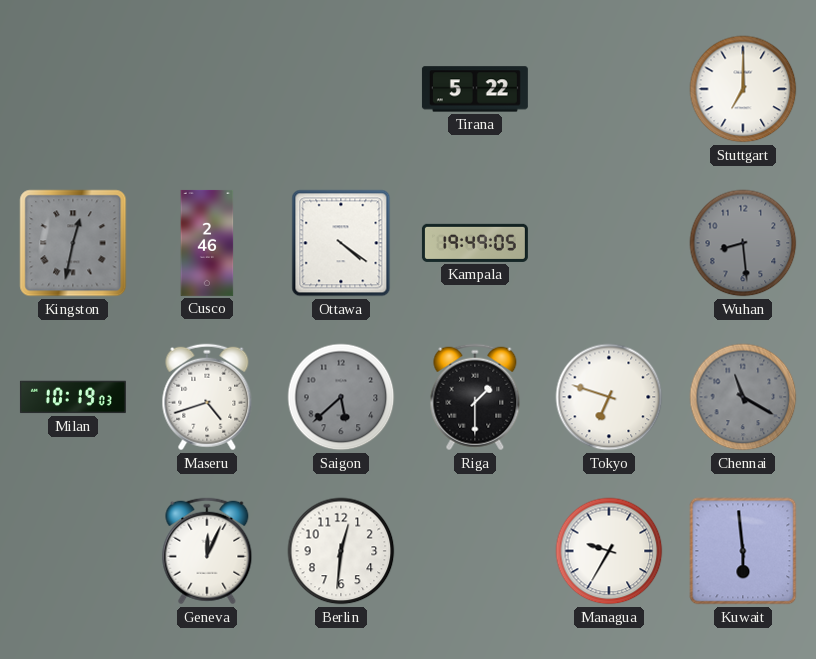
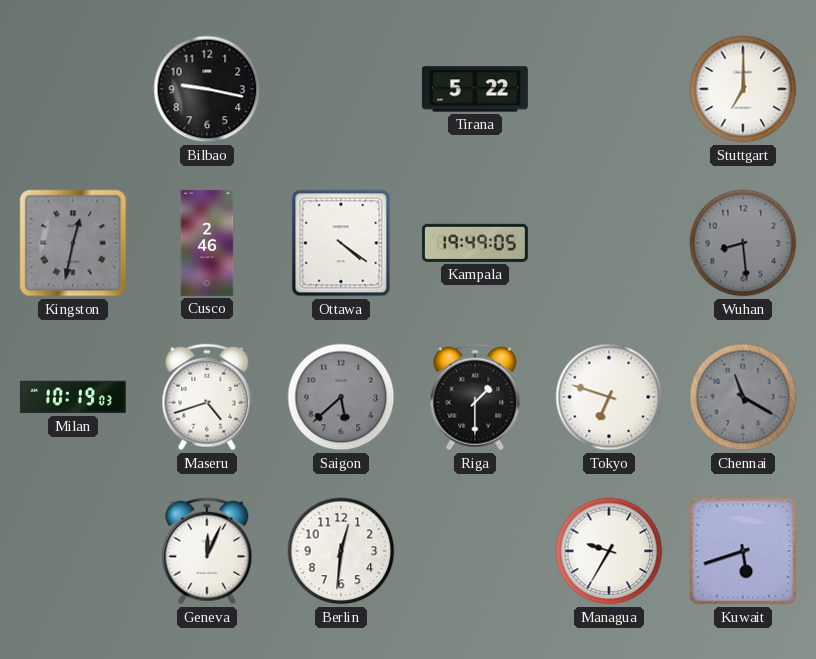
Bilbao: none -> 9:17
Kuwait: 5:59 -> 5:42
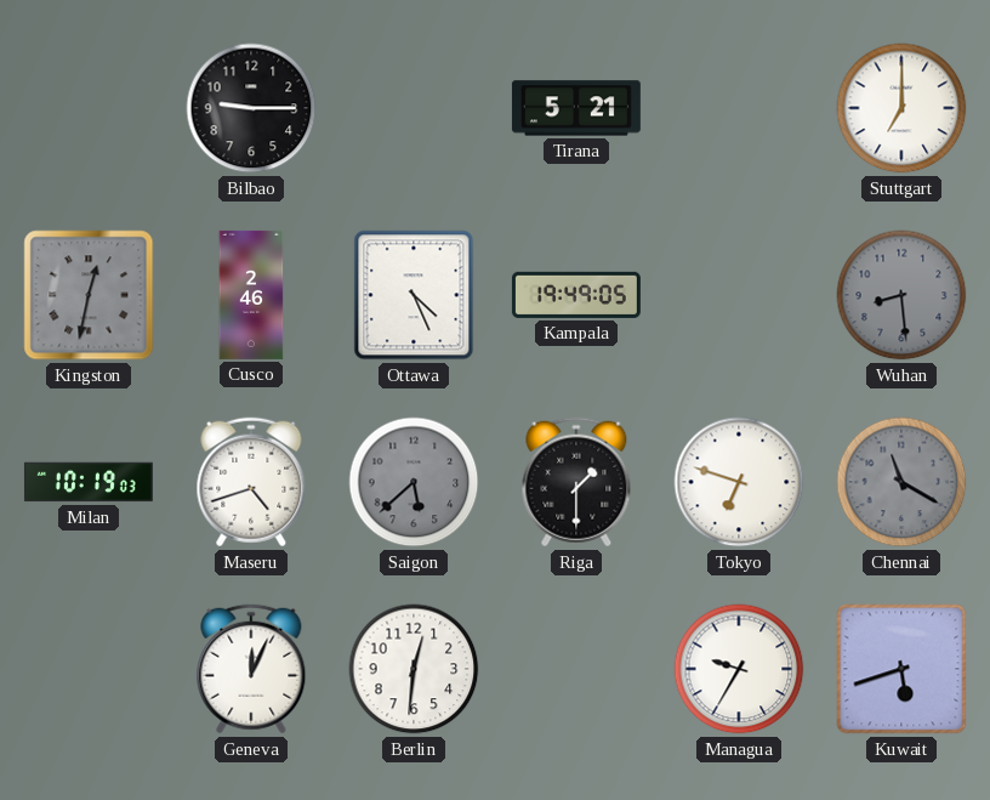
Bilbao: 9:17 -> 9:15
Tirana: 5:22 -> 5:21
Ottawa: 4:21 -> 4:26
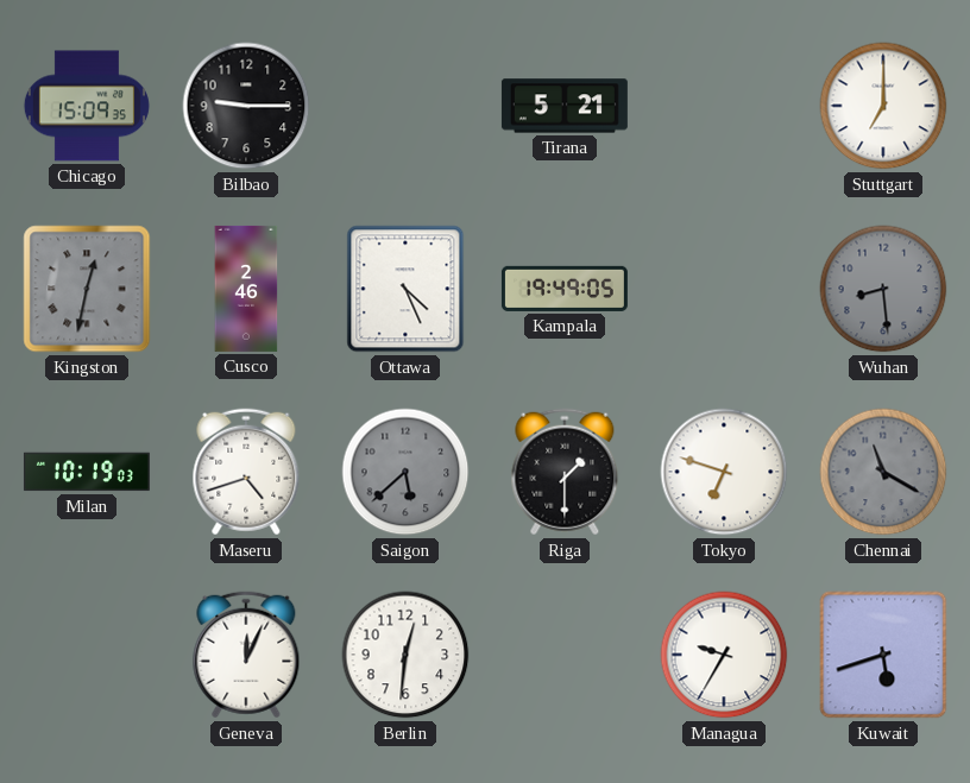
Chicago: none -> 15:09
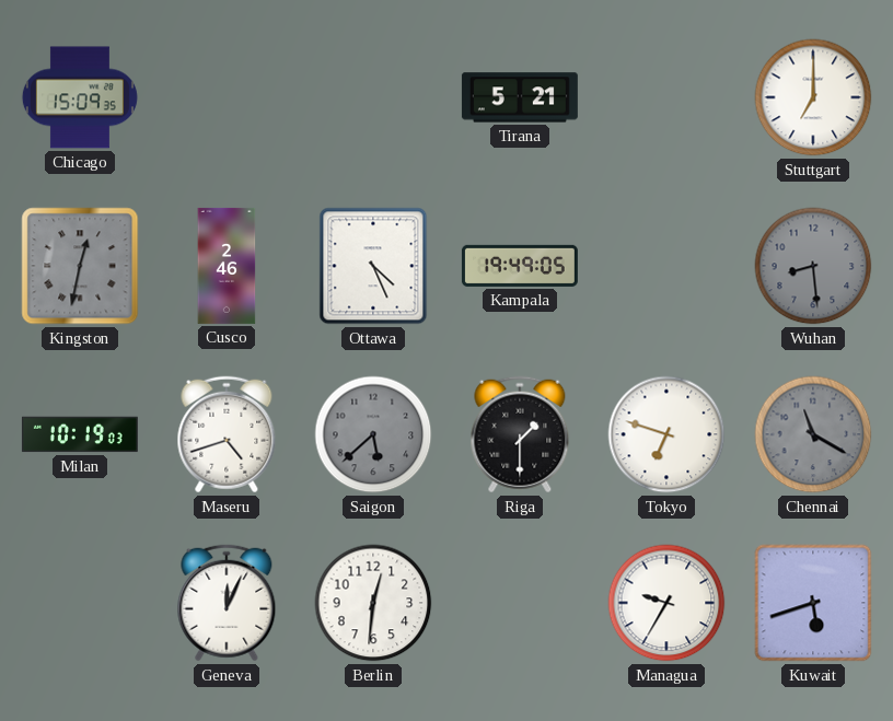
Bilbao: 9:15 -> none
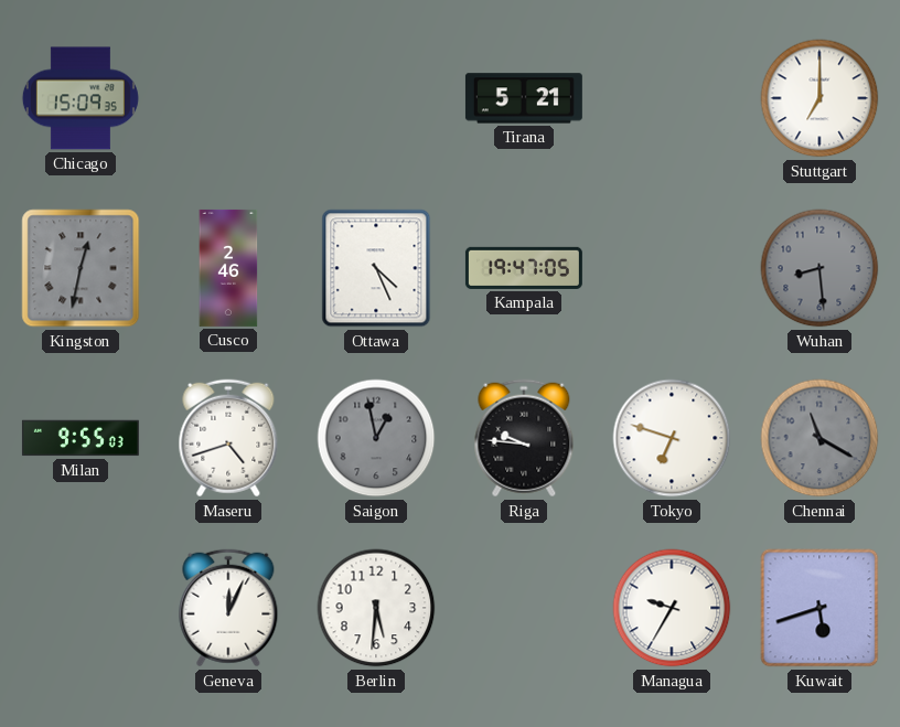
Kampala: 19:49 -> 19:47
Milan: 10:19 -> 9:55
Saigon: 5:38 -> 12:58
Riga: 1:30 -> 9:46
Berlin: 12:31 -> 5:31
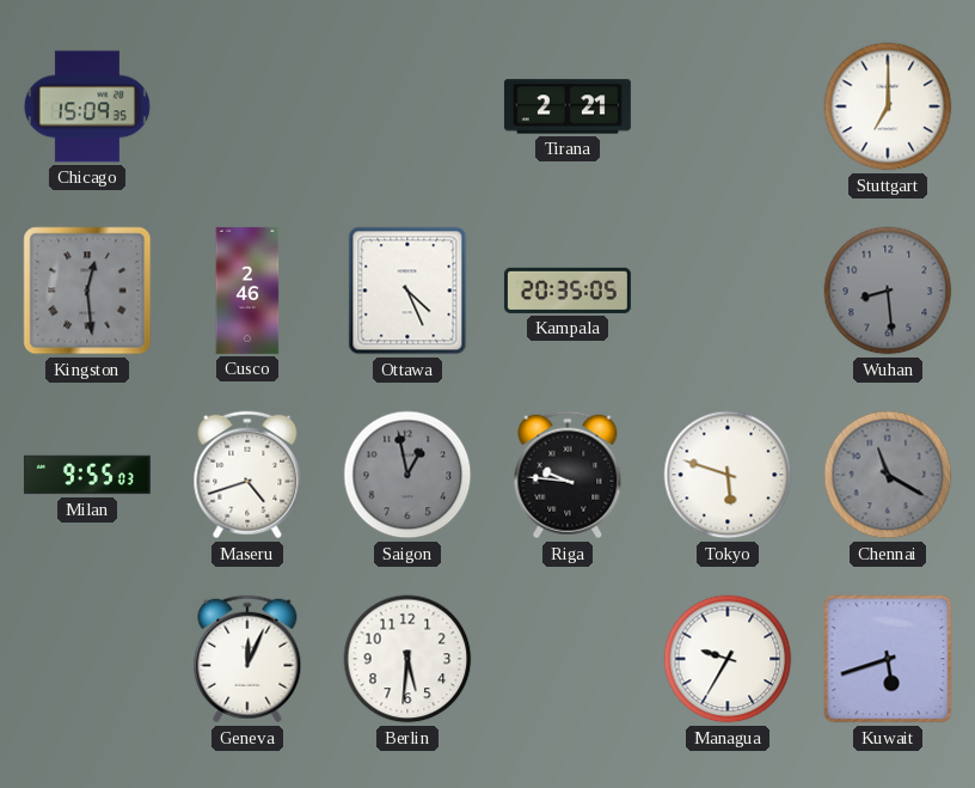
Tirana: 5:21 -> 2:21
Kingston: 12:32 -> 12:29
Kampala: 19:47 -> 20:35
Tokyo: 6:48 -> 5:48
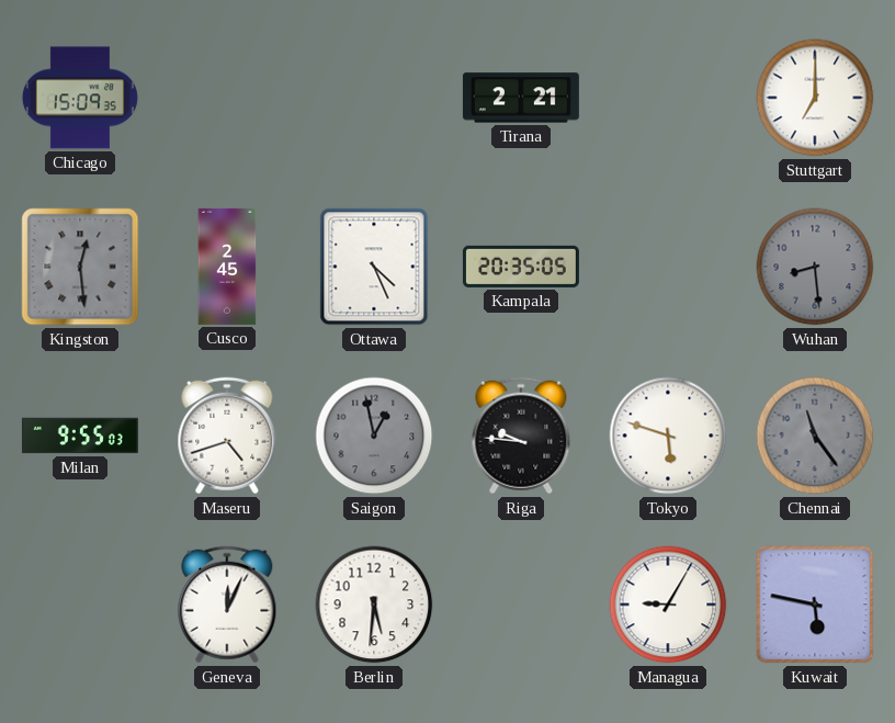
Cusco: 2:46 -> 2:45
Chennai: 11:20 -> 11:24
Managua: 9:35 -> 9:05
Kuwait: 5:42 -> 5:47
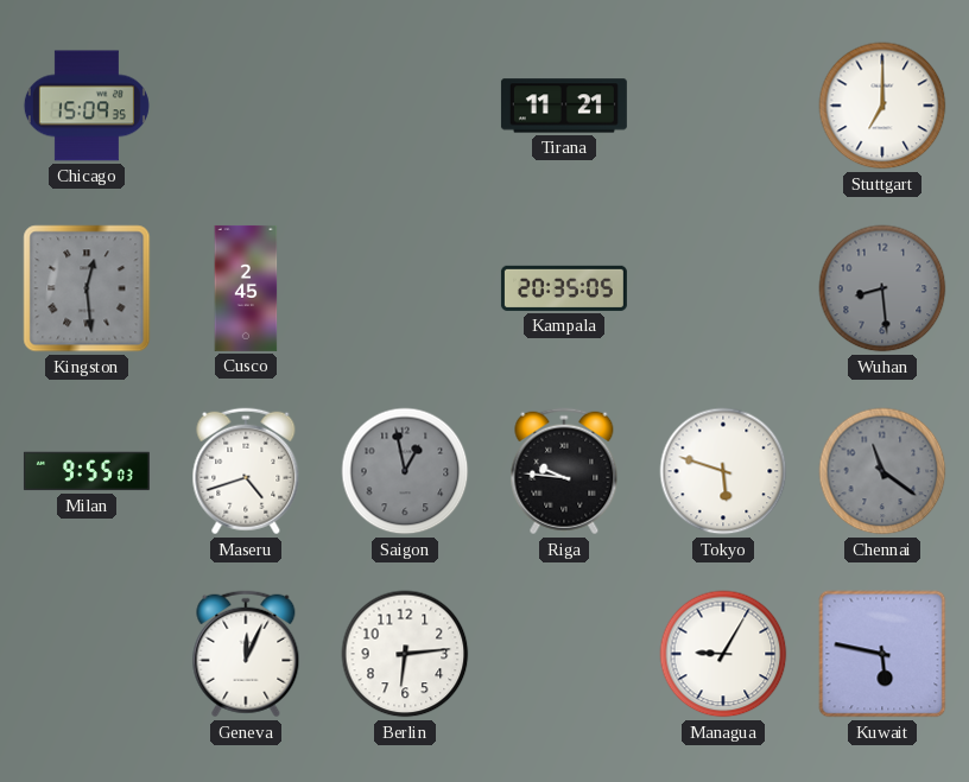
Tirana: 2:21 -> 11:21
Ottawa: 4:26 -> none
Chennai: 11:24 -> 11:21
Berlin: 5:31 -> 6:14
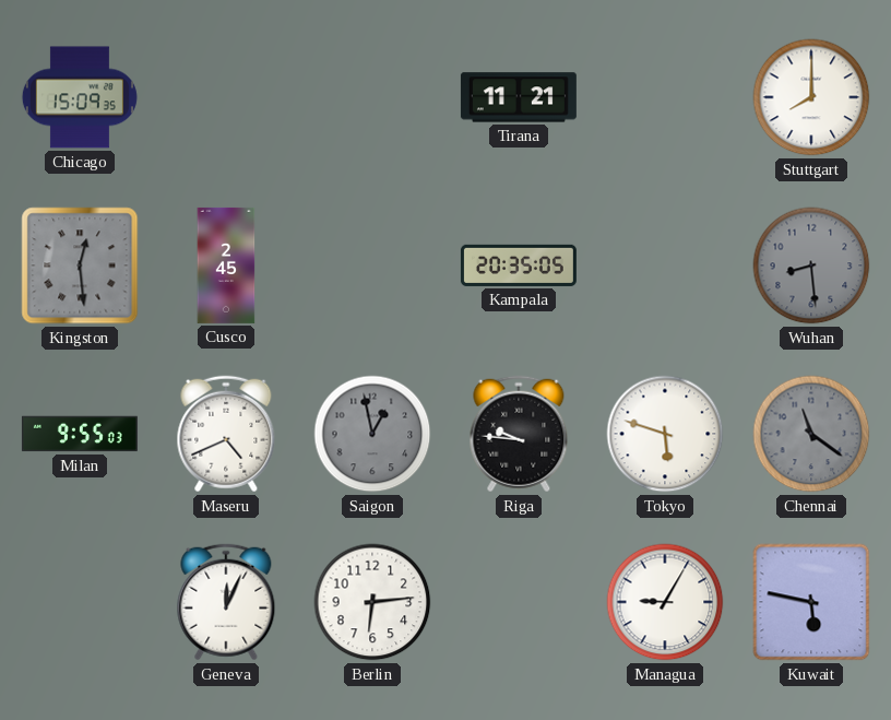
Stuttgart: 7:00 -> 8:00
Maseru: 4:42 -> 4:41
